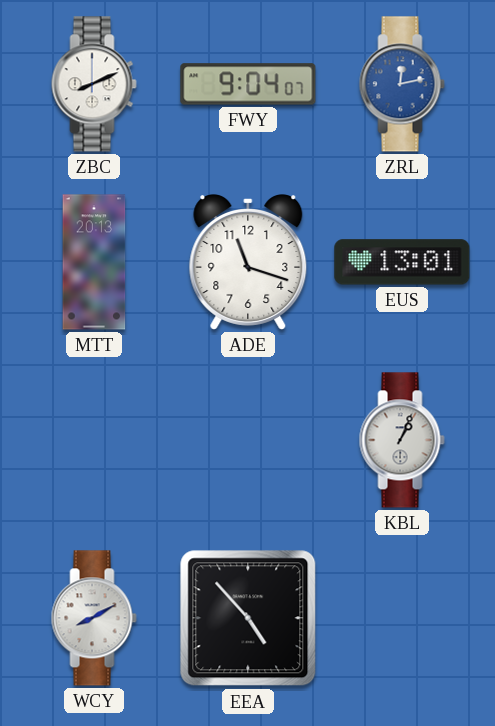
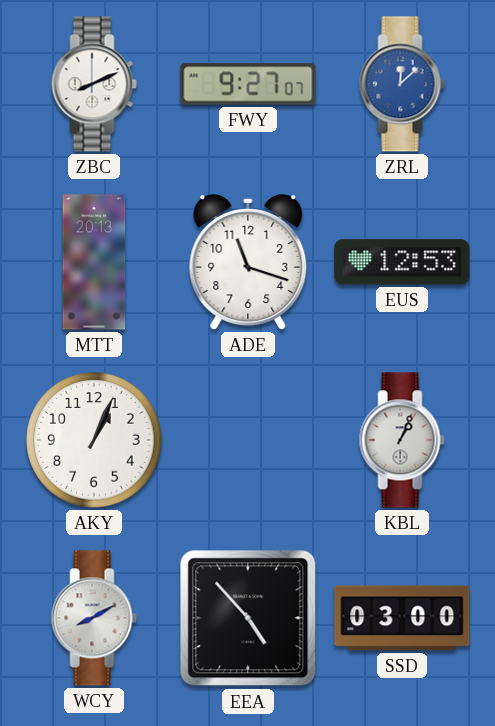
FWY: 9:04 -> 9:27
ZRL: 12:13 -> 12:08
EUS: 13:01 -> 12:53
AKY: none -> 1:04
SSD: none -> 03:00
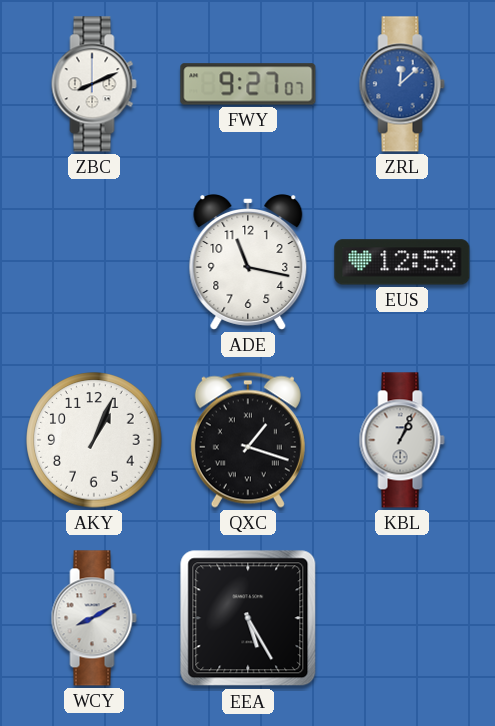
MTT: 20:13 -> none
ADE: 11:18 -> 11:17
QXC: none -> 1:18
EEA: 4:53 -> 5:25
SSD: 03:00 -> none
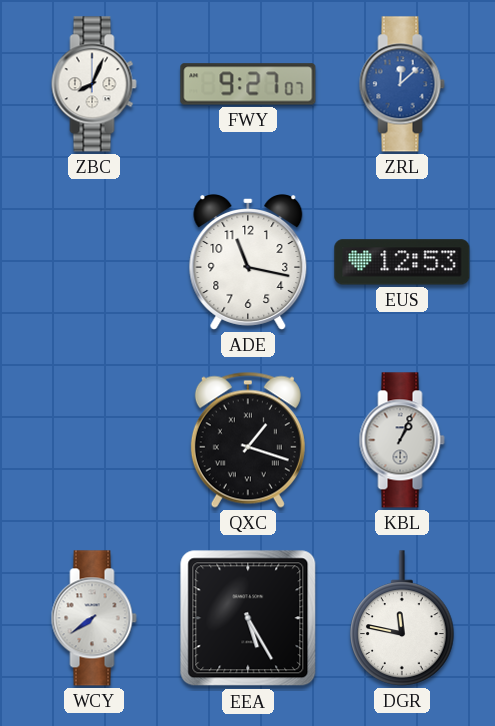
ZBC: 8:11 -> 8:04
AKY: 1:04 -> none
WCY: 8:10 -> 7:39
DGR: none -> 11:47
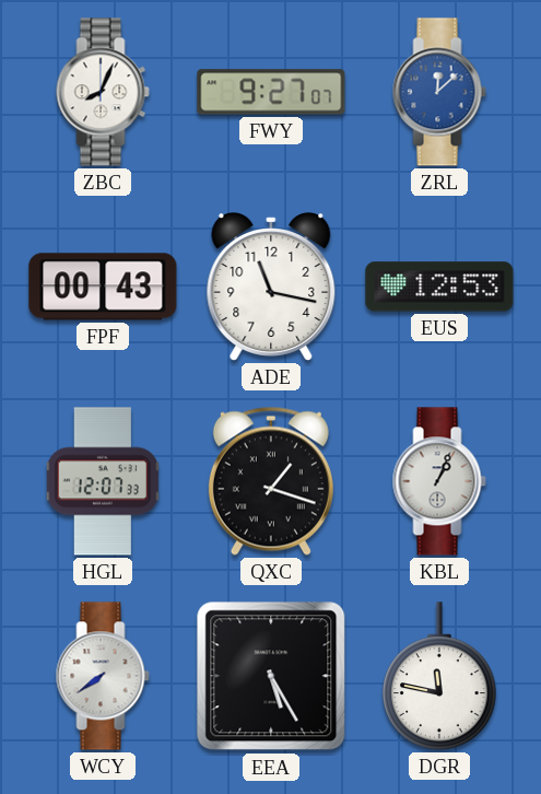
FPF: none -> 00:43
HGL: none -> 12:07
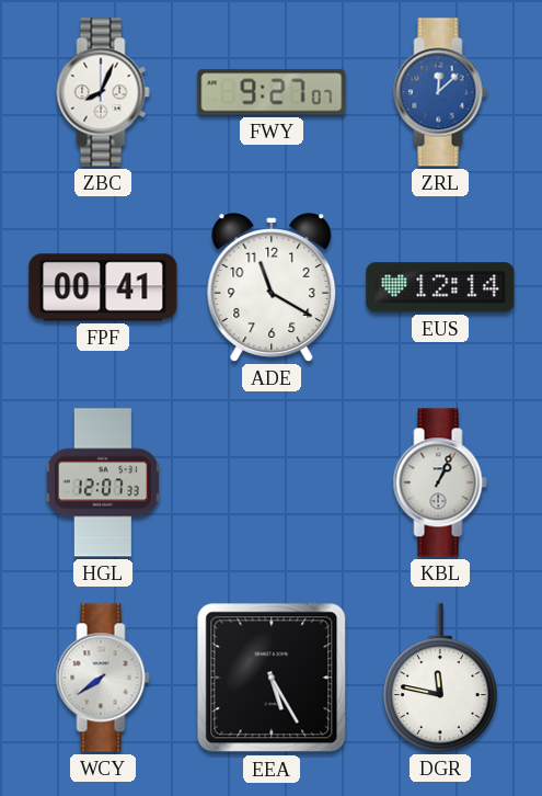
FPF: 00:43 -> 00:41
ADE: 11:17 -> 11:20
EUS: 12:53 -> 12:14
QXC: 1:18 -> none
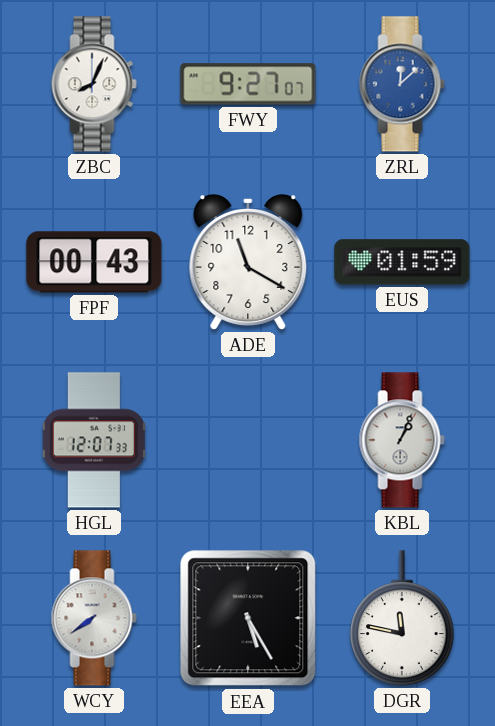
FPF: 00:41 -> 00:43
EUS: 12:14 -> 01:59
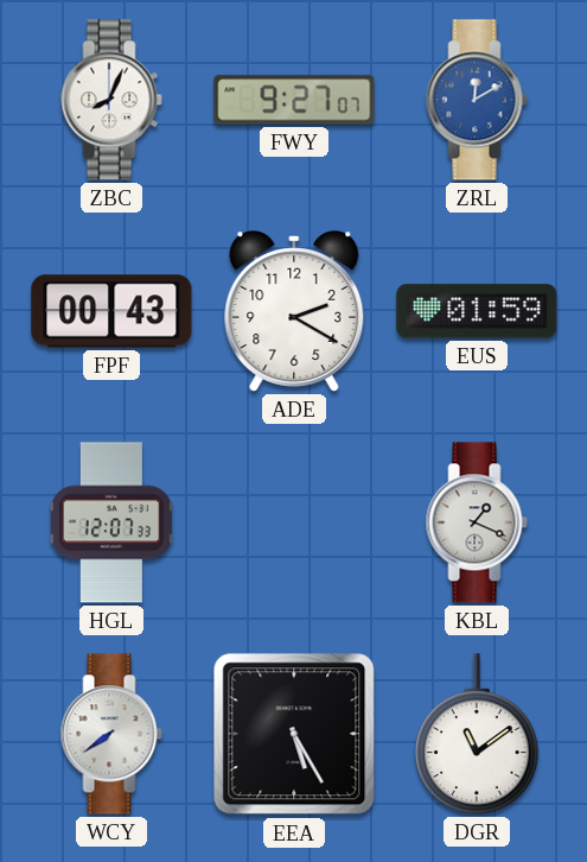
ZRL: 12:08 -> 12:10
ADE: 11:20 -> 2:20
KBL: 1:04 -> 1:19
DGR: 11:47 -> 11:09
